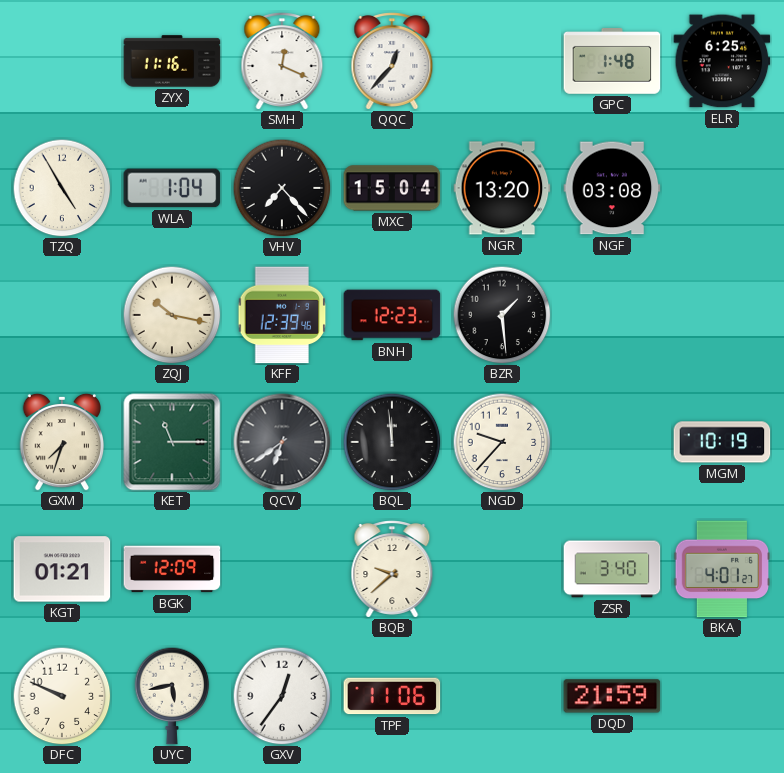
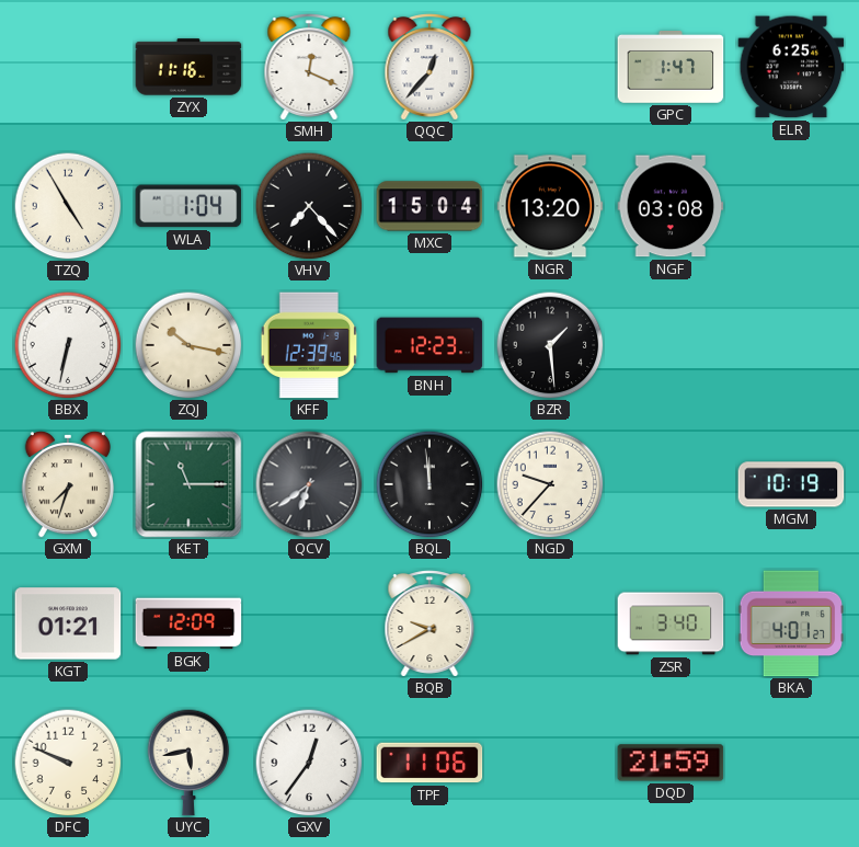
GPC: 1:48 -> 1:47
BBX: none -> 6:32
BQB: 9:38 -> 9:40
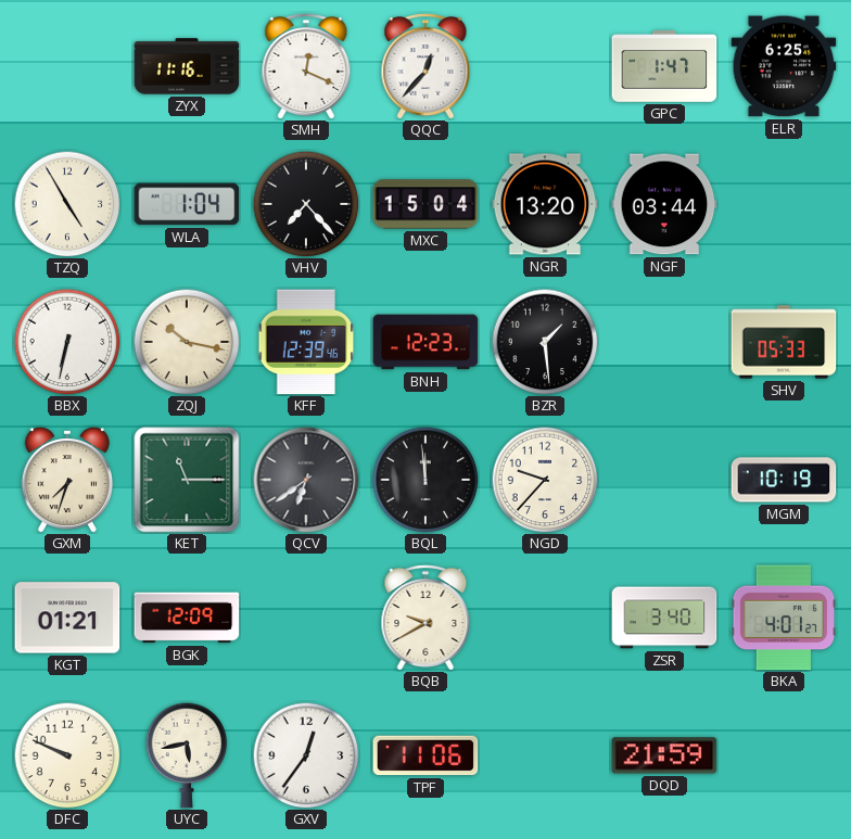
NGF: 03:08 -> 03:44
SHV: none -> 05:33
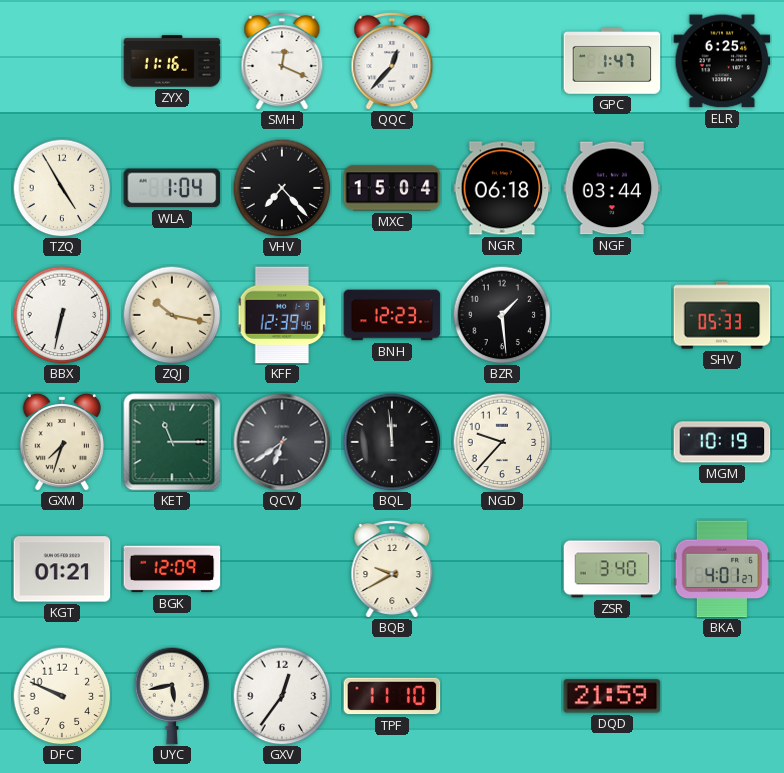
NGR: 13:20 -> 06:18
TPF: 11:06 -> 11:10
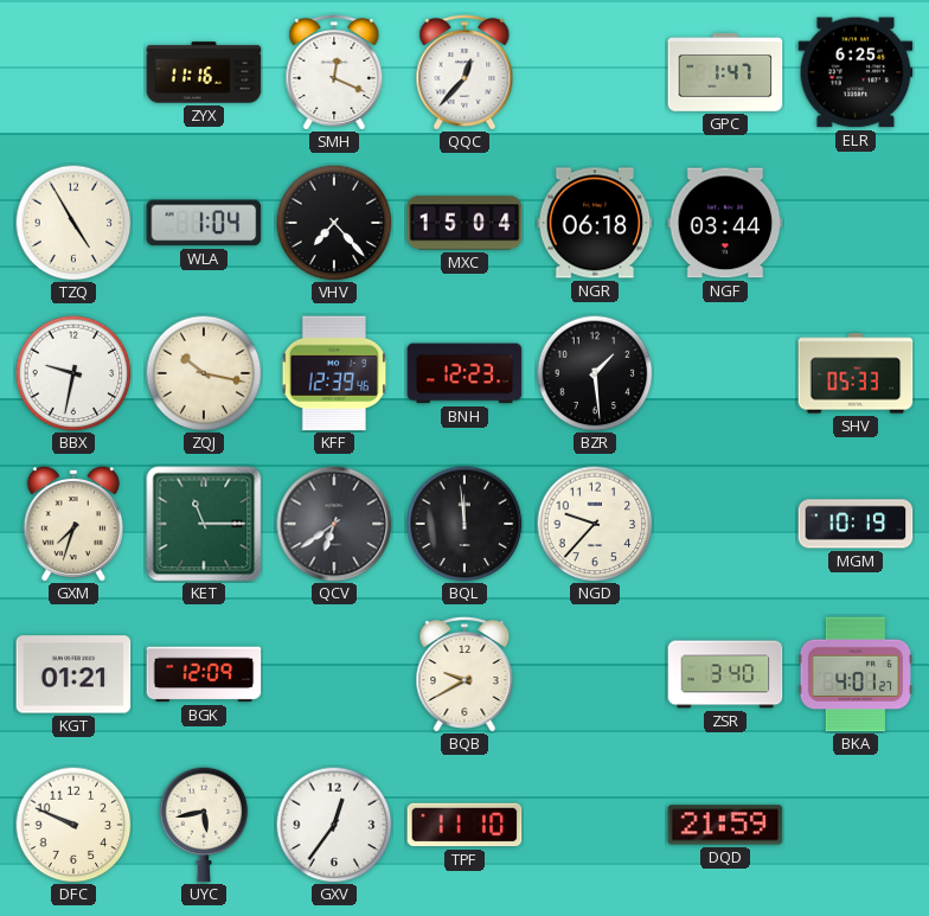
BBX: 6:32 -> 9:32
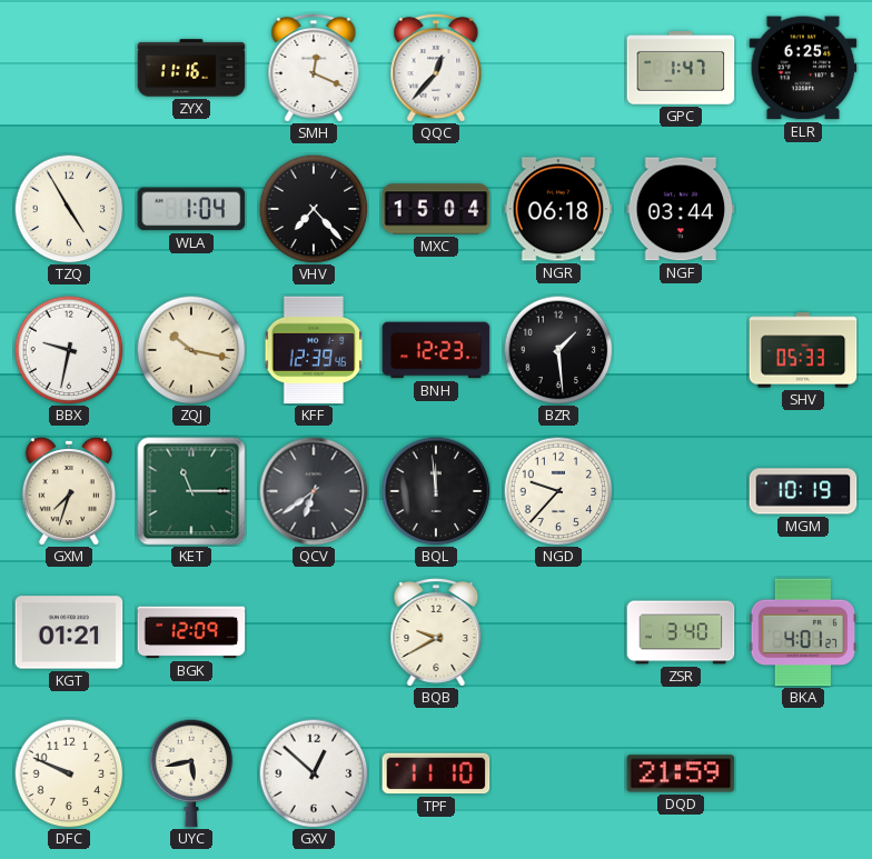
GXV: 12:36 -> 12:52
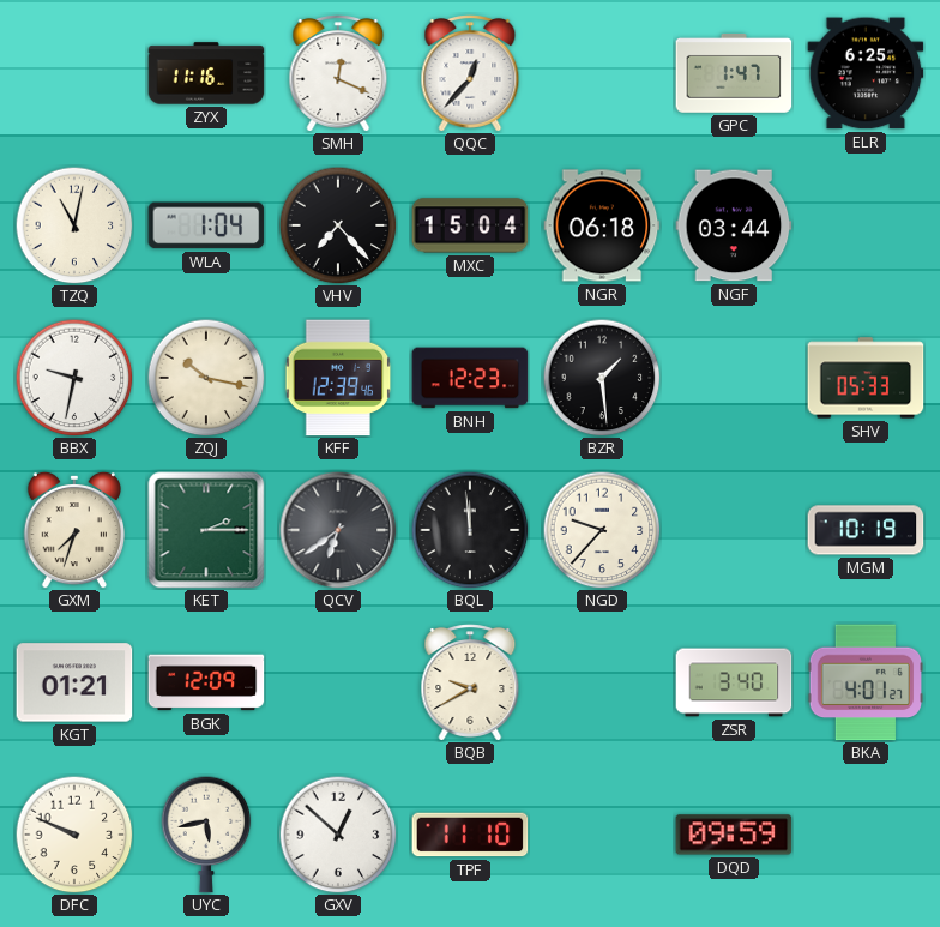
TZQ: 4:55 -> 11:02
KET: 11:15 -> 2:15
DQD: 21:59 -> 09:59
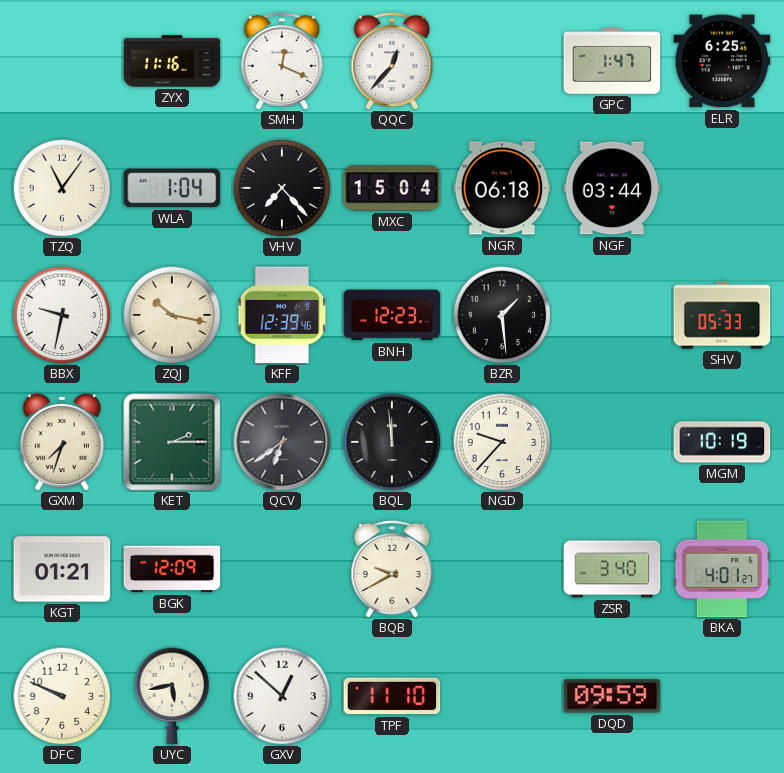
TZQ: 11:02 -> 11:06
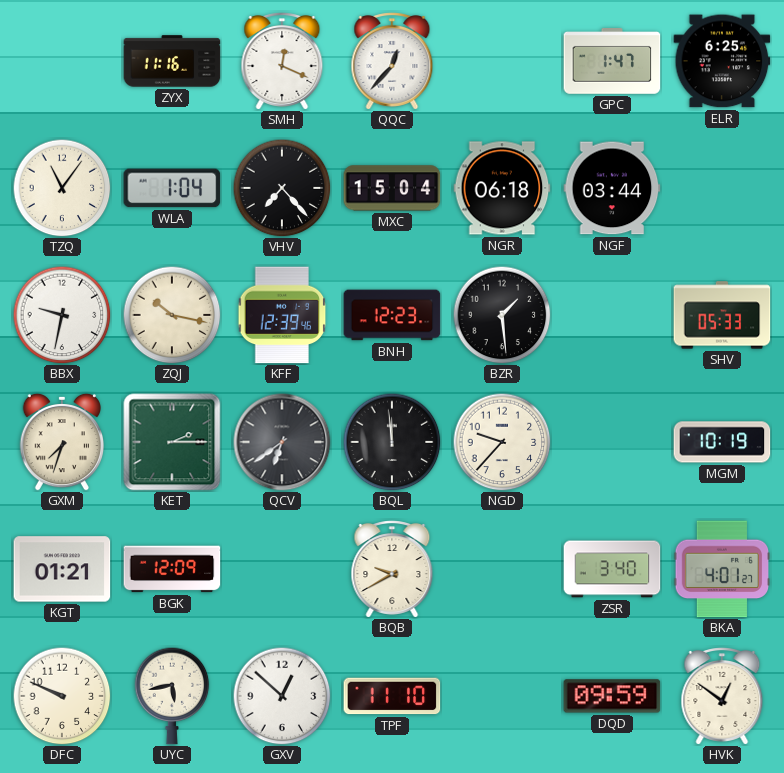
HVK: none -> 12:51
